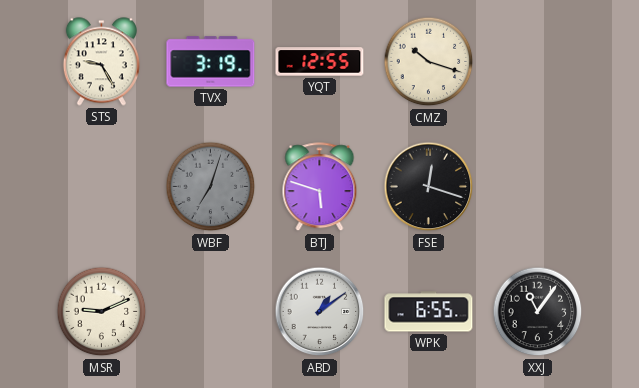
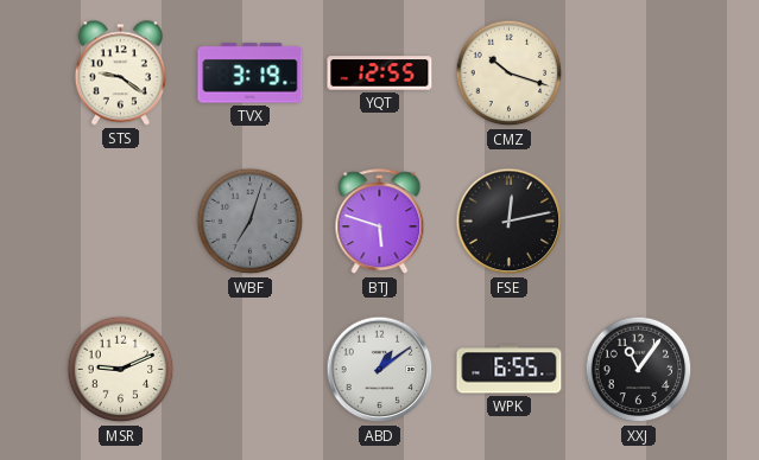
STS: 9:25 -> 9:21
FSE: 12:18 -> 12:13
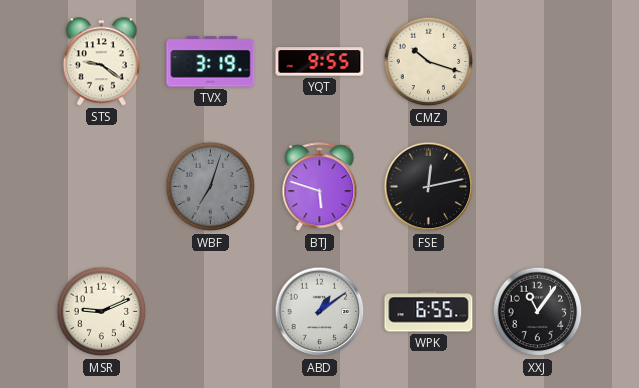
YQT: 12:55 -> 9:55
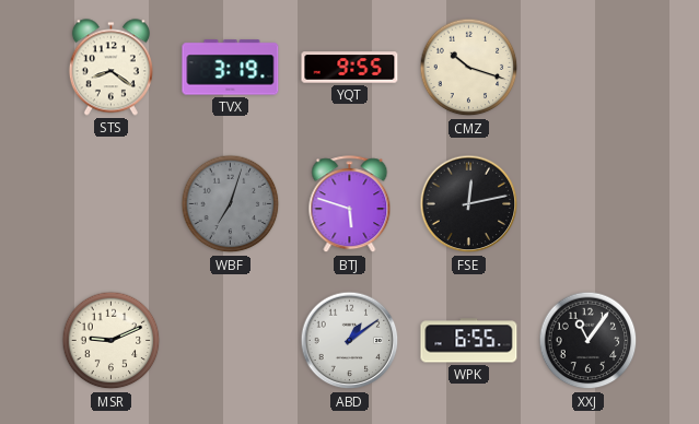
STS: 9:21 -> 8:21
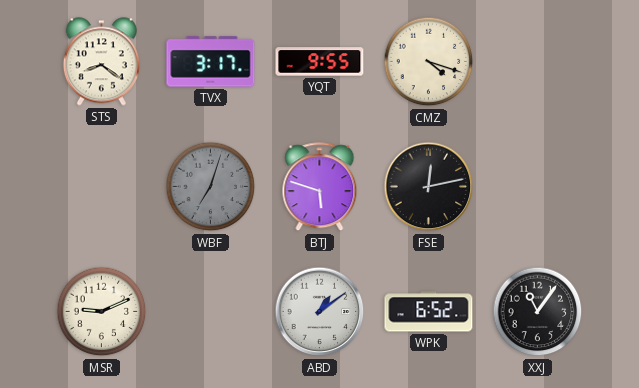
TVX: 3:19 -> 3:17
CMZ: 10:18 -> 4:18
WPK: 6:55 -> 6:52
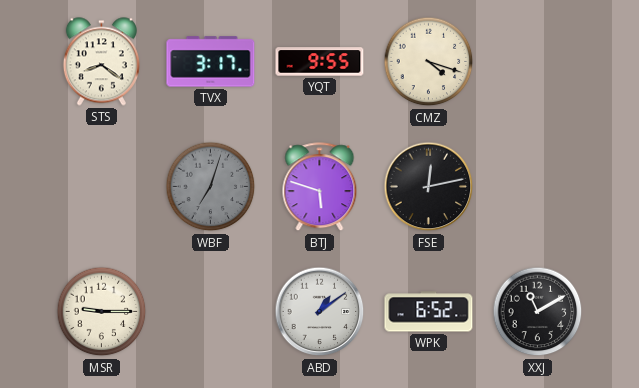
MSR: 9:11 -> 9:15
XXJ: 11:06 -> 11:10
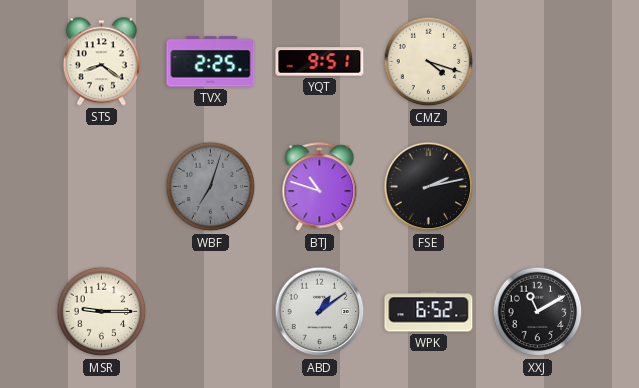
TVX: 3:17 -> 2:25
YQT: 9:55 -> 9:51
BTJ: 5:48 -> 10:48
FSE: 12:13 -> 2:13
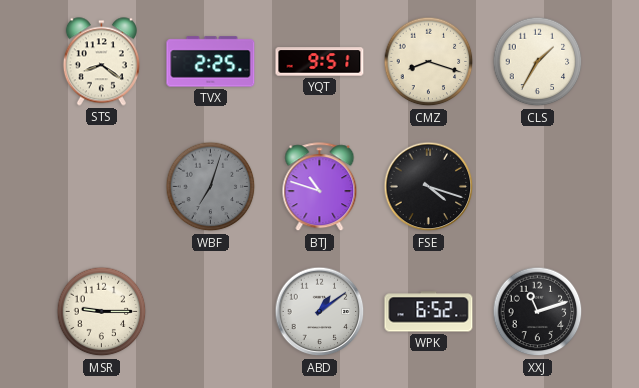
CMZ: 4:18 -> 8:18
CLS: none -> 1:35
FSE: 2:13 -> 4:18
XXJ: 11:10 -> 11:12
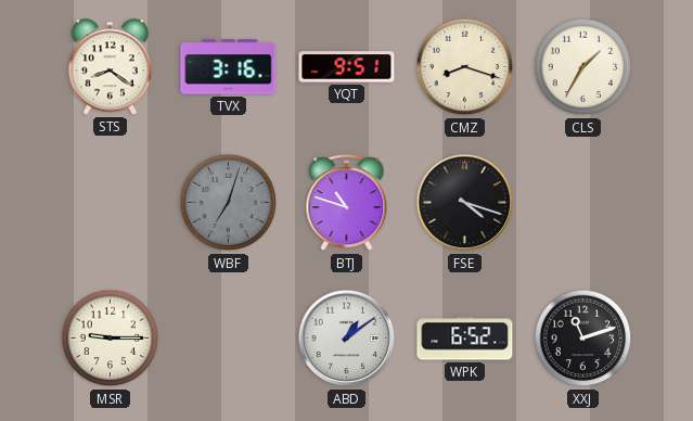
TVX: 2:25 -> 3:16
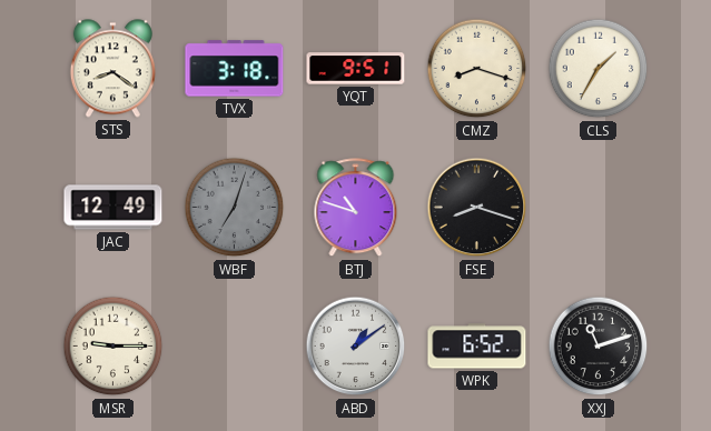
TVX: 3:16 -> 3:18
JAC: none -> 12:49
FSE: 4:18 -> 8:18
